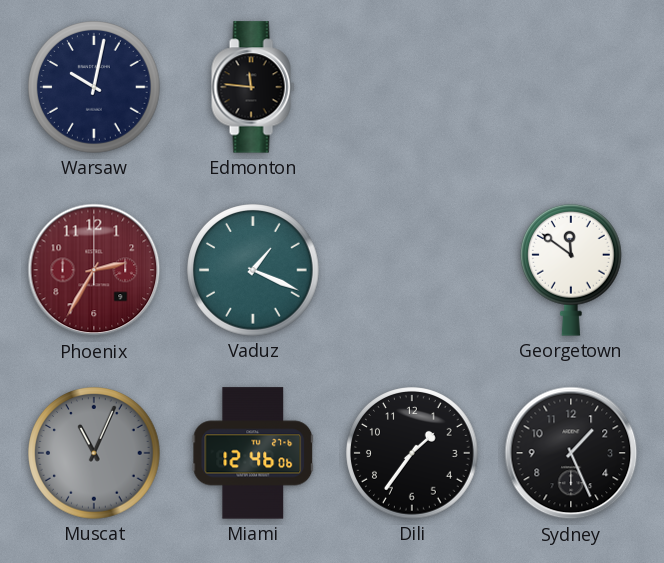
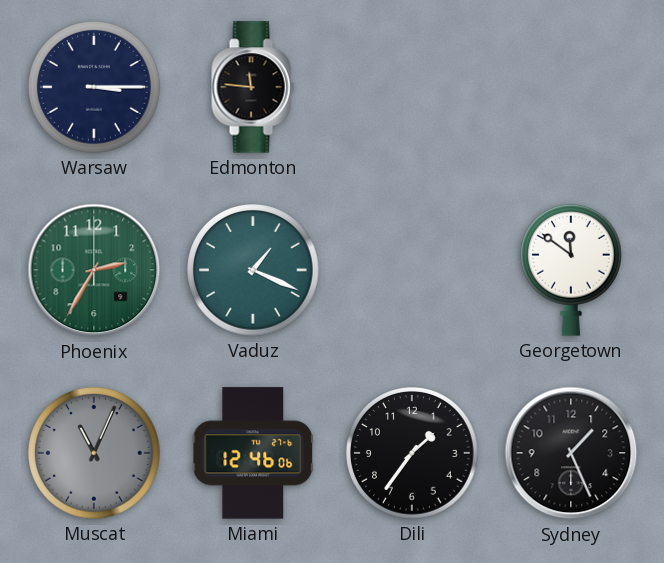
Warsaw: 10:02 -> 3:15
Phoenix dial: burgundy -> green
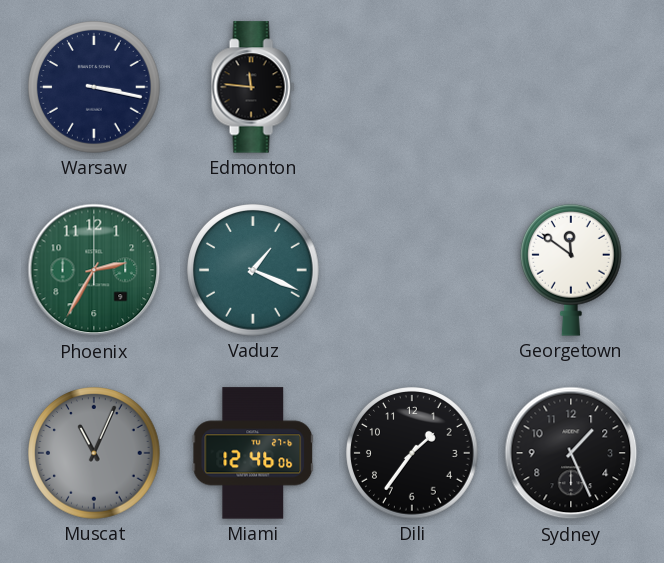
Warsaw: 3:15 -> 3:17
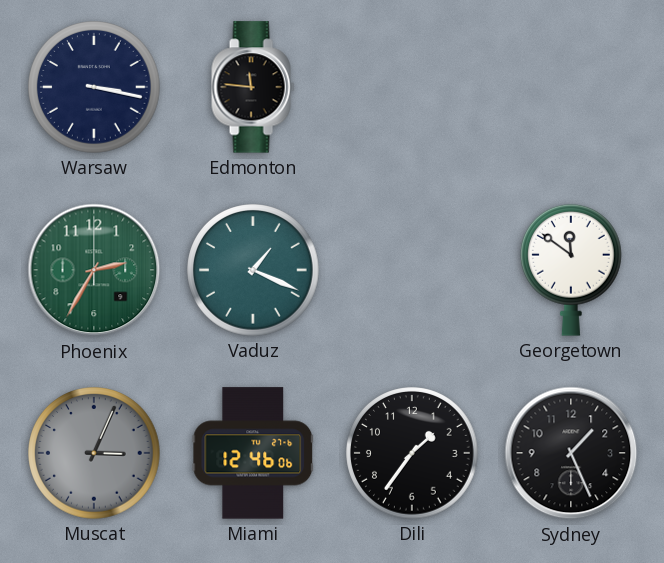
Muscat: 11:04 -> 3:04
